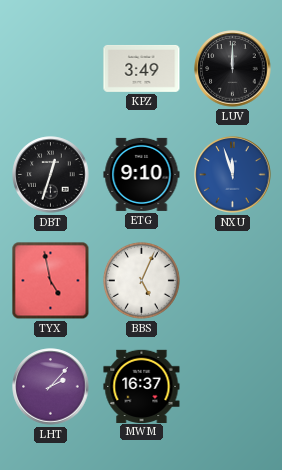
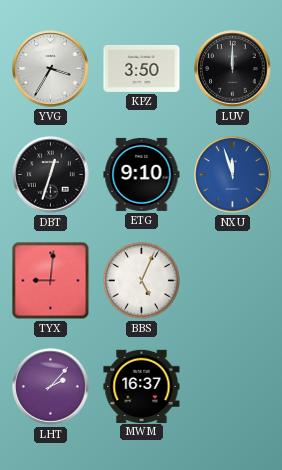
YVG: none -> 3:35
KPZ: 3:49 -> 3:50
TYX: 4:58 -> 9:01
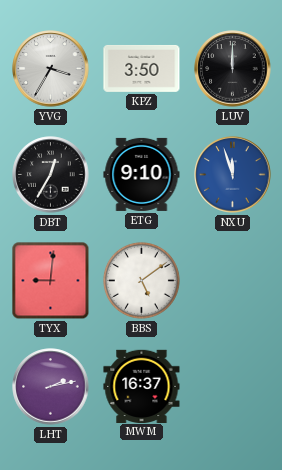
DBT: 12:33 -> 12:35
BBS: 5:04 -> 5:09
LHT: 2:07 -> 2:13
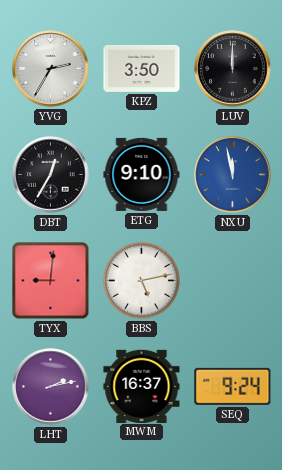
YVG: 3:35 -> 2:35
NXU: 11:57 -> 11:58
BBS: 5:09 -> 5:13
SEQ: none -> 9:24
